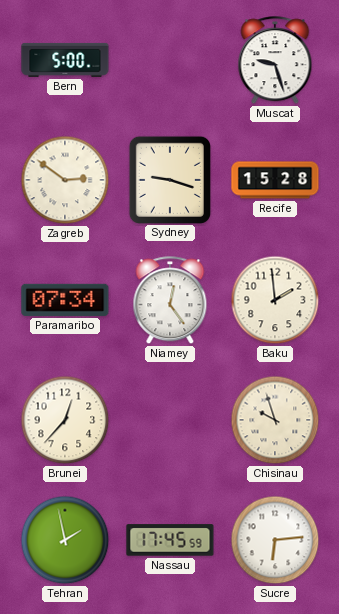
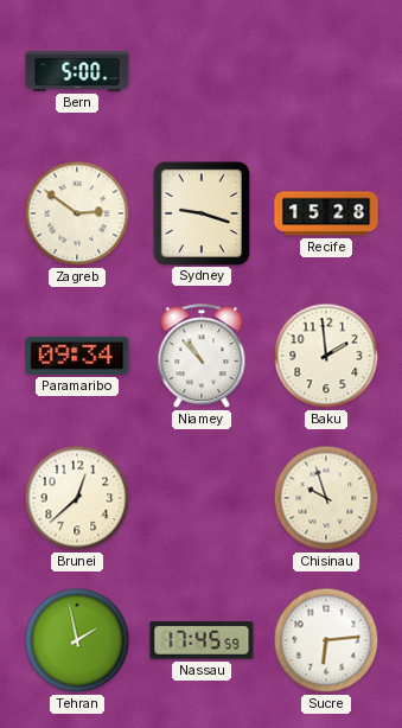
Muscat: 9:27 -> none
Paramaribo: 07:34 -> 09:34
Niamey: 12:24 -> 10:53
Brunei: 12:37 -> 12:38
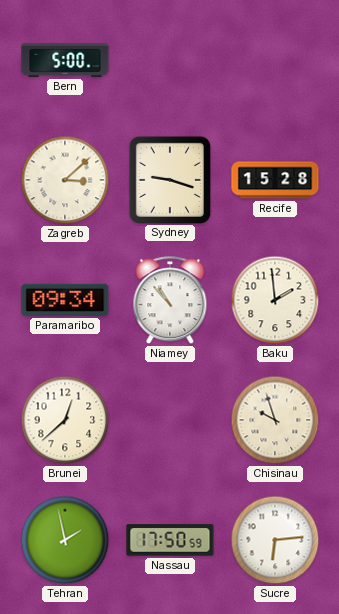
Zagreb: 2:51 -> 3:08
Nassau: 17:45 -> 17:50
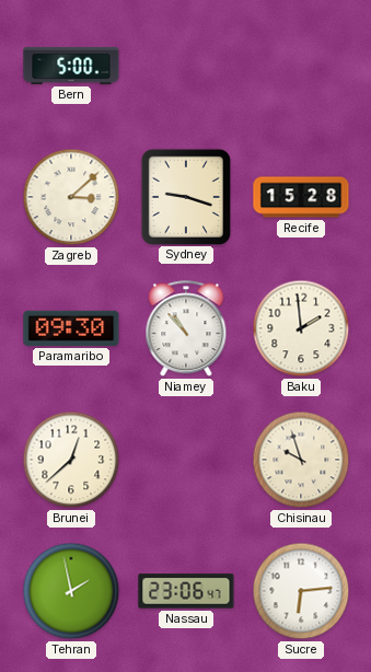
Paramaribo: 09:34 -> 09:30
Nassau: 17:50 -> 23:06
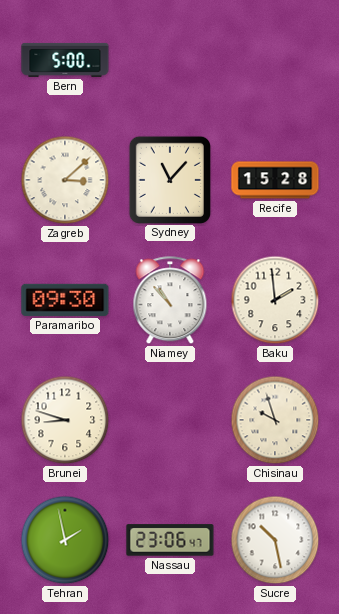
Sydney: 9:18 -> 11:07
Brunei: 12:38 -> 8:48
Sucre: 6:14 -> 10:28
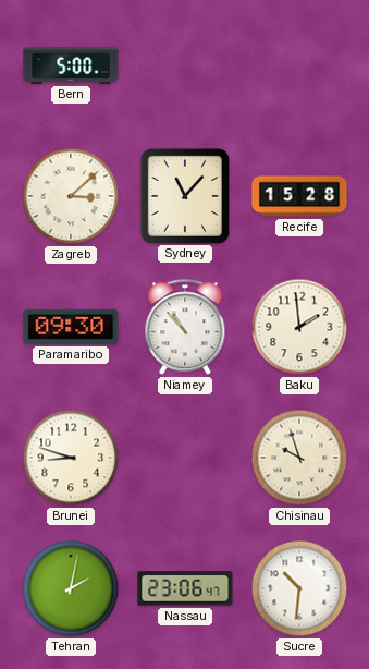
Tehran: 1:58 -> 2:02
Sucre: 10:28 -> 10:31
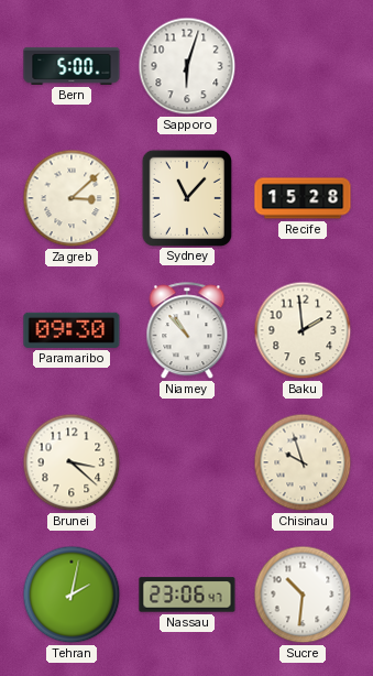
Sapporo: none -> 6:03
Brunei: 8:48 -> 3:22
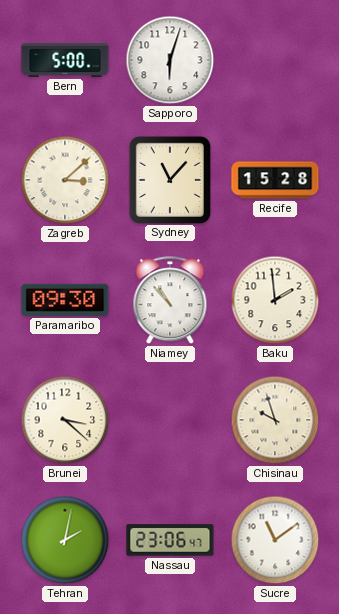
Sucre: 10:31 -> 11:09
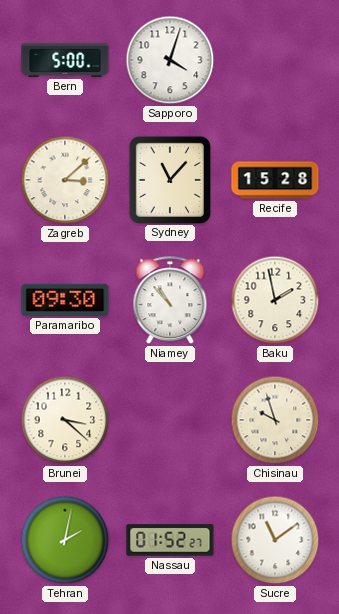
Sapporo: 6:03 -> 4:03
Baku: 1:59 -> 1:58
Nassau: 23:06 -> 01:52
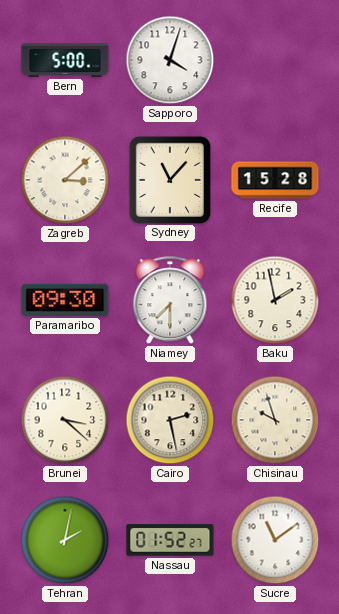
Niamey: 10:53 -> 7:30
Cairo: none -> 2:28
